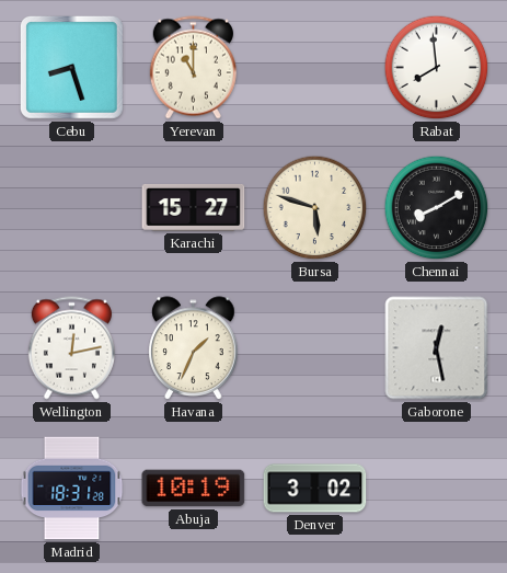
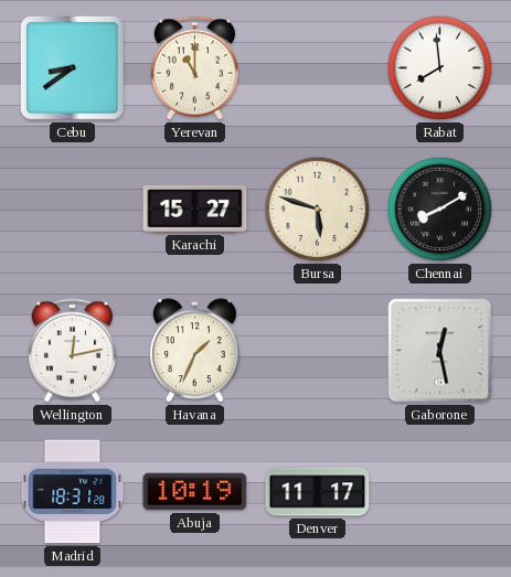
Cebu: 8:27 -> 8:39
Denver: 3:02 -> 11:17
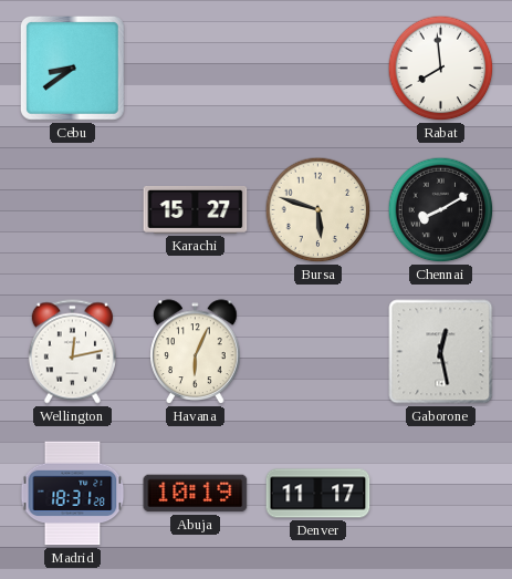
Yerevan: 11:00 -> none
Havana: 1:34 -> 6:04
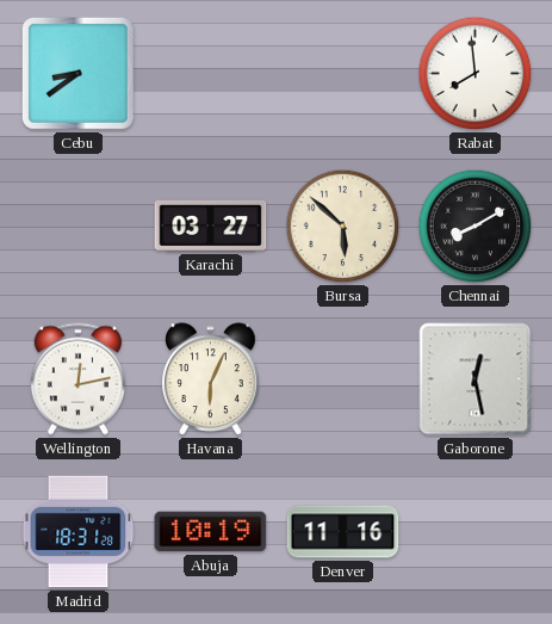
Karachi: 15:27 -> 03:27
Bursa: 5:48 -> 5:52
Denver: 11:17 -> 11:16
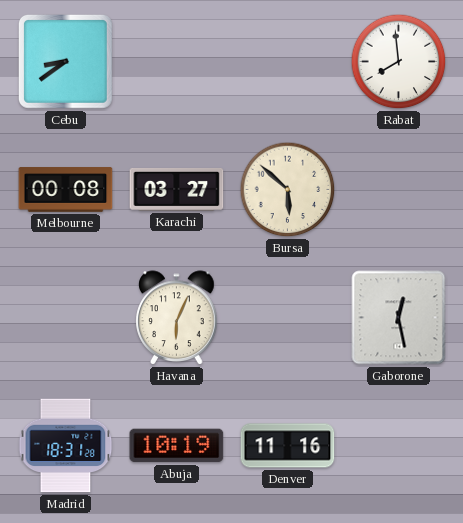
Melbourne: none -> 00:08
Chennai: 8:10 -> none
Wellington: 12:13 -> none
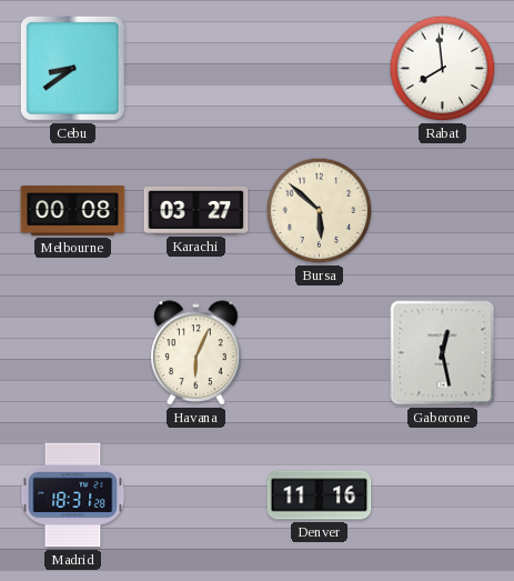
Abuja: 10:19 -> none
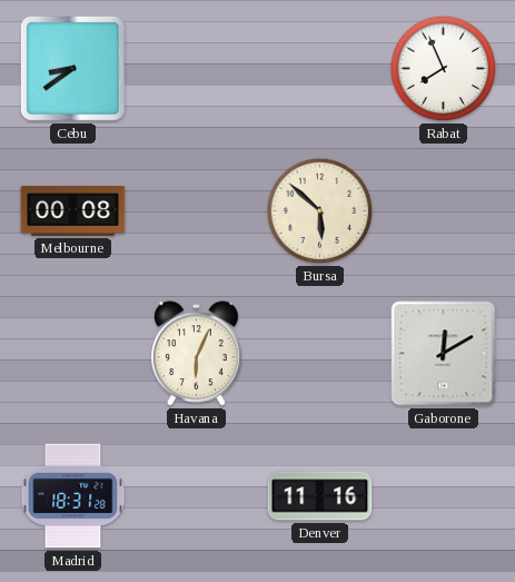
Rabat: 7:59 -> 7:56
Karachi: 03:27 -> none
Gaborone: 12:28 -> 12:10
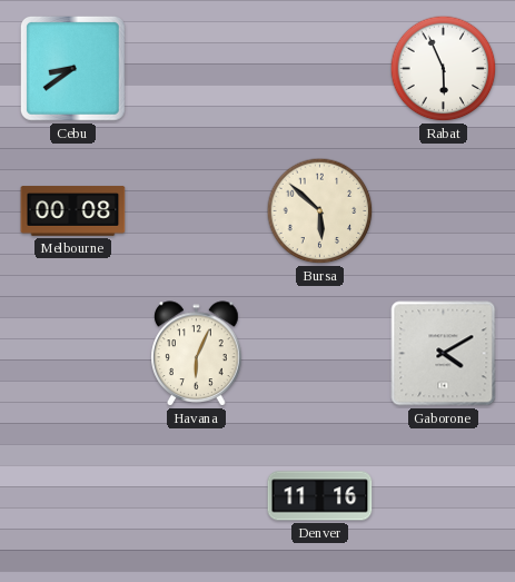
Rabat: 7:56 -> 5:56
Gaborone: 12:10 -> 4:10
Madrid: 18:31 -> none
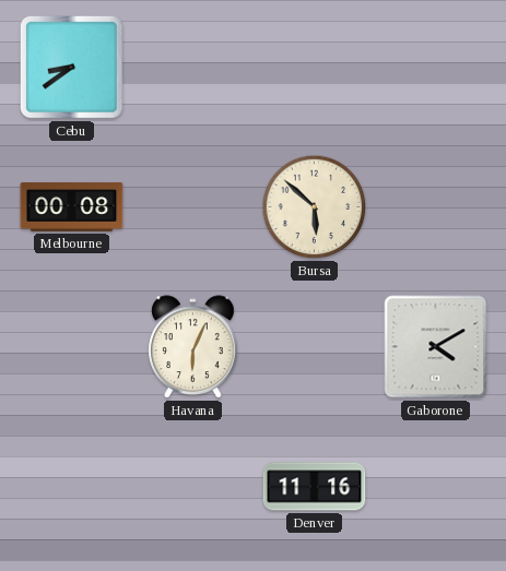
Rabat: 5:56 -> none
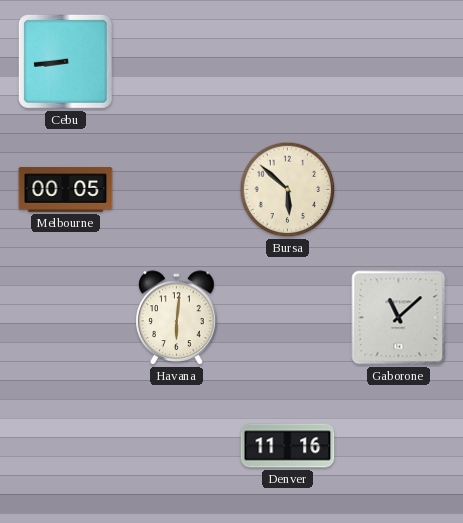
Cebu: 8:39 -> 8:44
Melbourne: 00:08 -> 00:05
Havana: 6:04 -> 6:01
Gaborone: 4:10 -> 11:08
